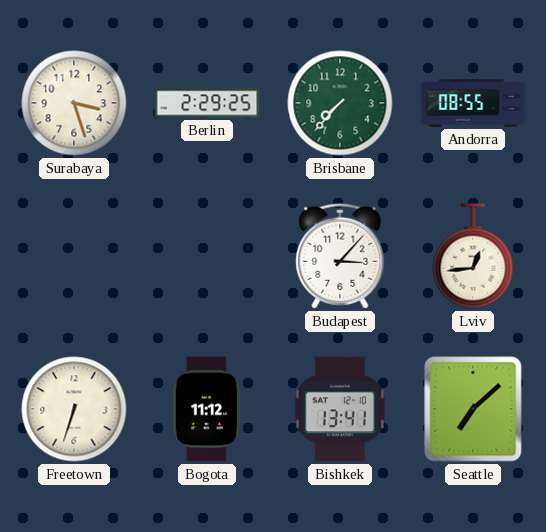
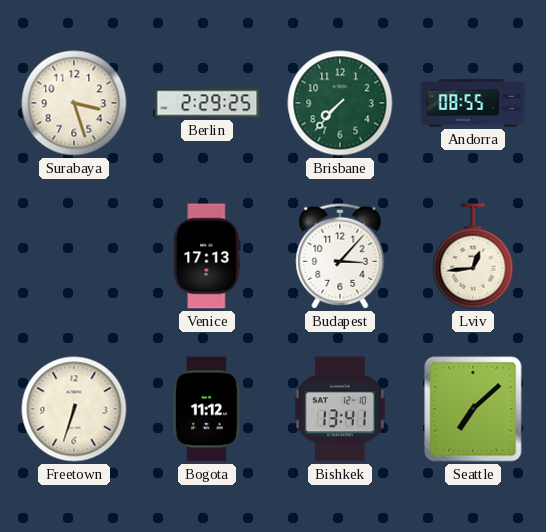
Venice: none -> 17:13
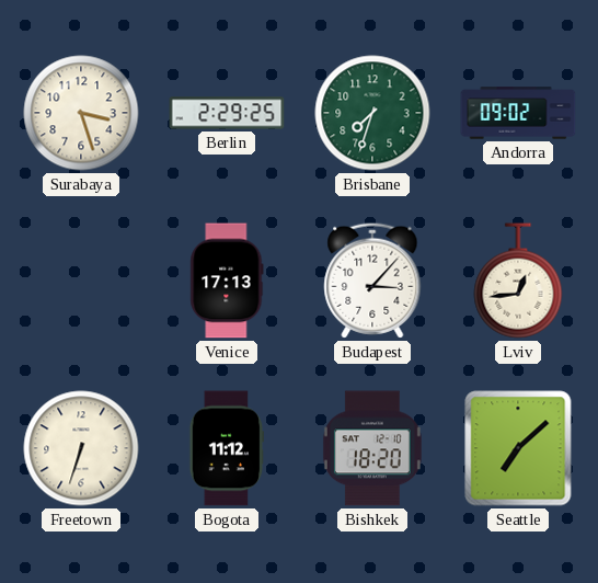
Brisbane: 7:37 -> 7:33
Andorra: 08:55 -> 09:02
Bishkek: 13:41 -> 18:20
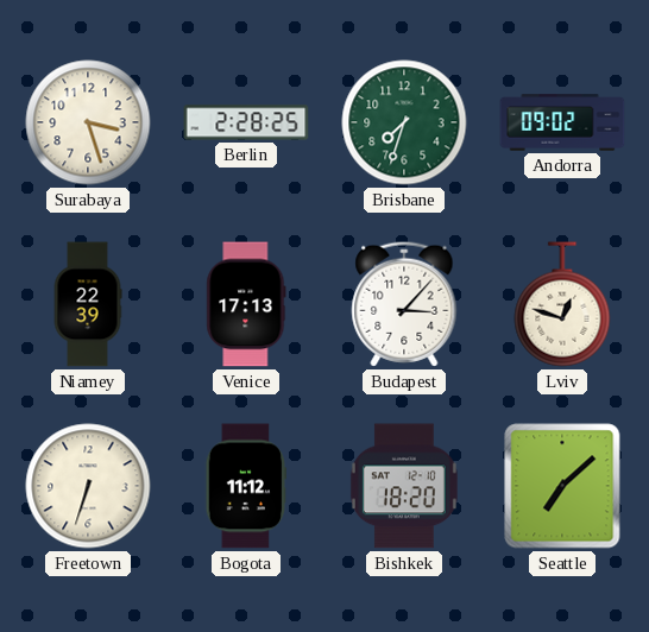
Berlin: 2:29 -> 2:28
Niamey: none -> 22:39
Lviv: 12:44 -> 12:48
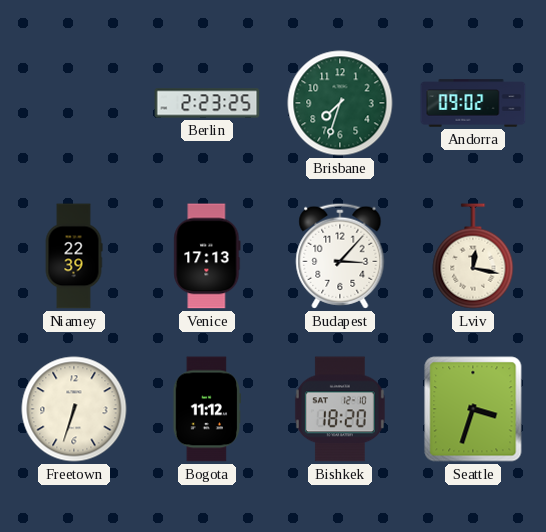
Surabaya: 3:27 -> none
Berlin: 2:28 -> 2:23
Lviv: 12:48 -> 12:17
Seattle: 7:08 -> 3:33
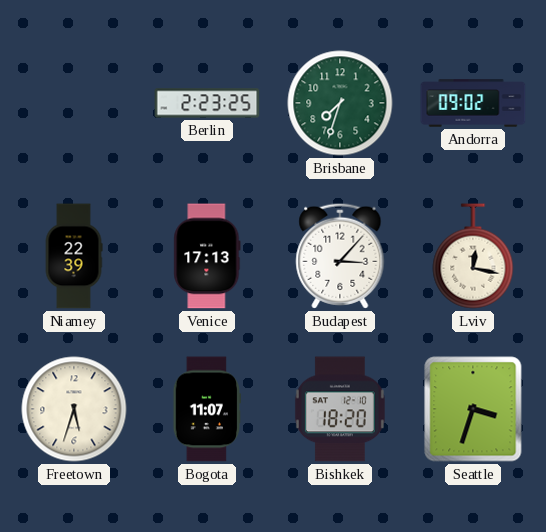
Freetown: 6:33 -> 5:33
Bogota: 11:12 -> 11:07
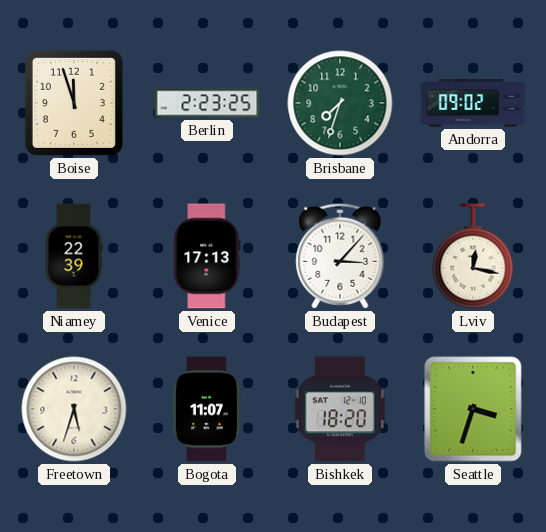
Boise: none -> 11:57
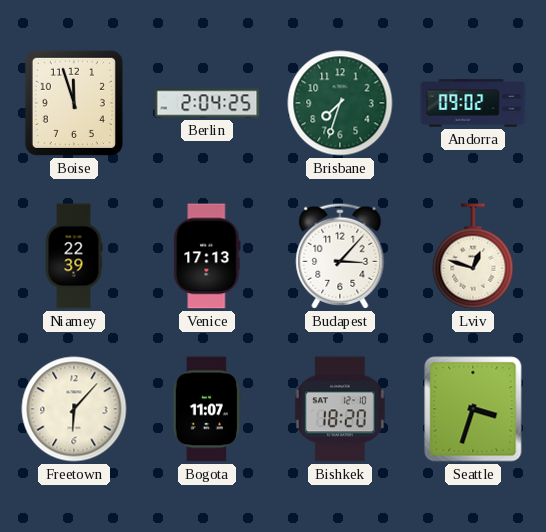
Berlin: 2:23 -> 2:04
Lviv: 12:17 -> 12:48
Freetown: 5:33 -> 6:07
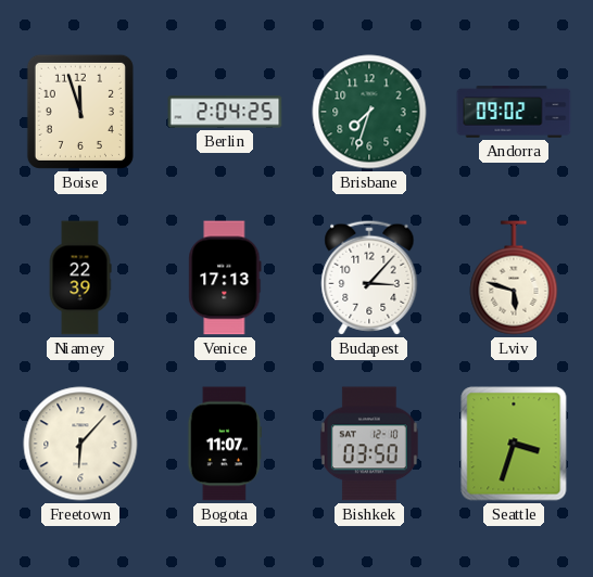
Lviv: 12:48 -> 5:48
Bishkek: 18:20 -> 03:50
